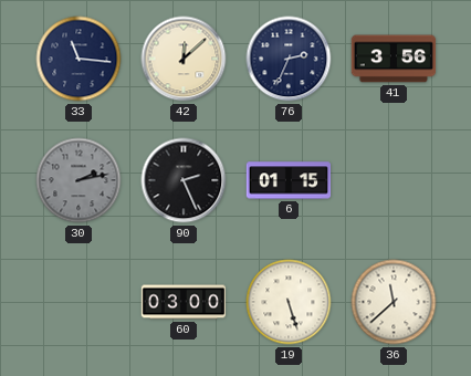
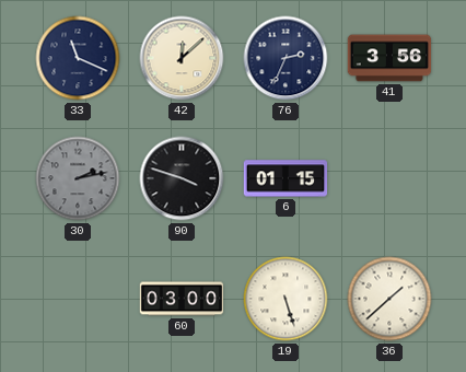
33: 11:16 -> 11:19
90: 2:26 -> 3:48
36: 11:38 -> 1:38
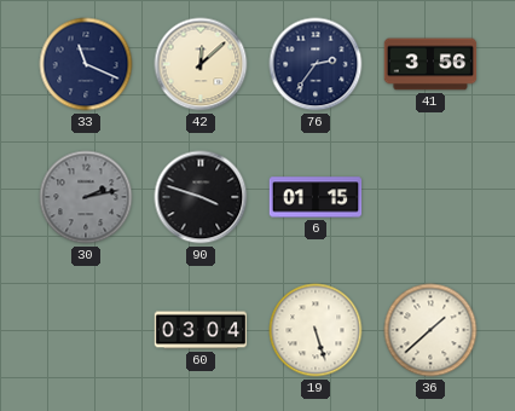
76: 2:34 -> 2:36
60: 03:00 -> 03:04
